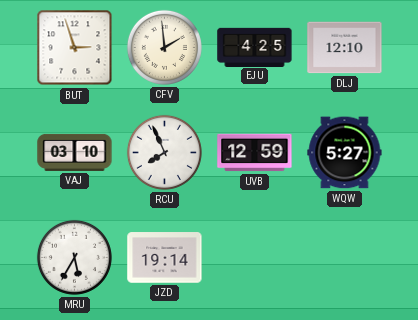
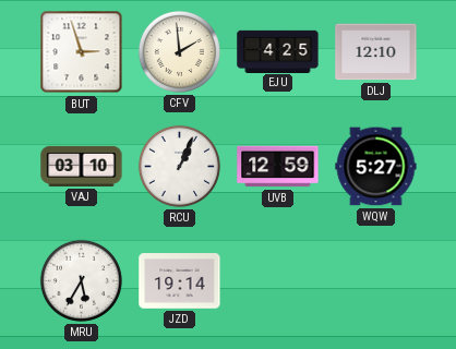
RCU: 7:56 -> 1:04
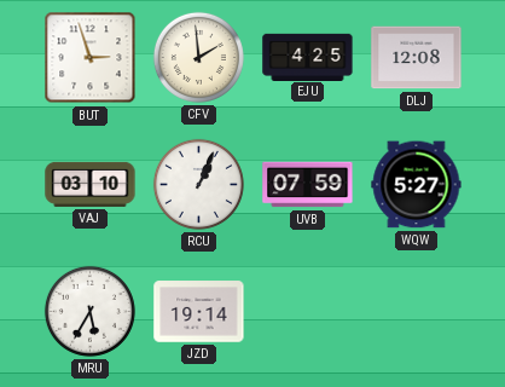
DLJ: 12:10 -> 12:08
UVB: 12:59 -> 07:59
